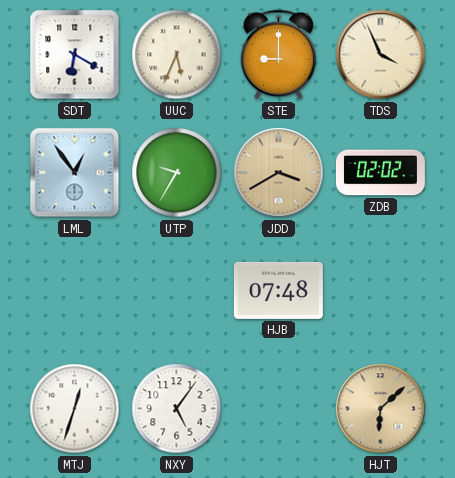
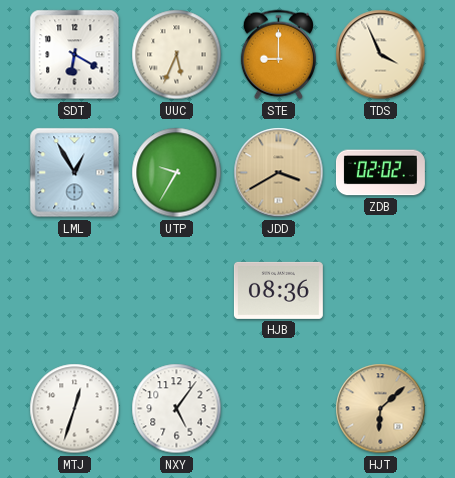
LML: 12:54 -> 12:55
HJB: 07:48 -> 08:36
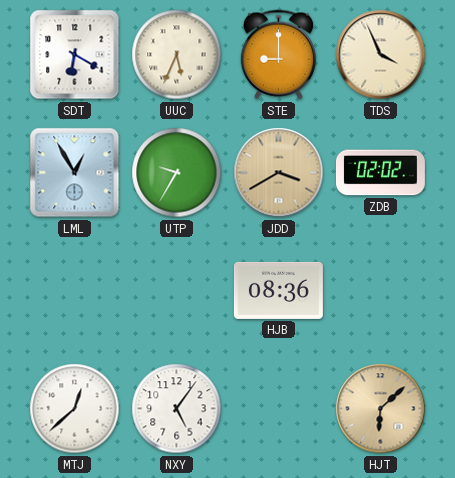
MTJ: 12:33 -> 12:38
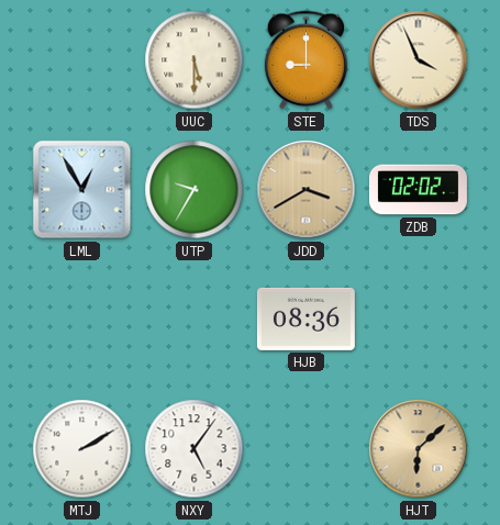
SDT: 6:20 -> none
UUC: 5:34 -> 5:30
MTJ: 12:38 -> 2:10
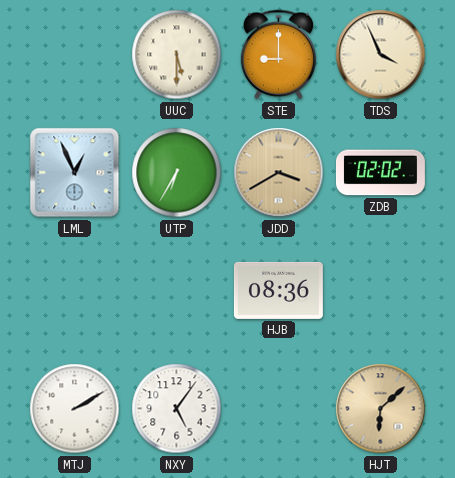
LML: 12:55 -> 12:56
UTP: 9:35 -> 6:35
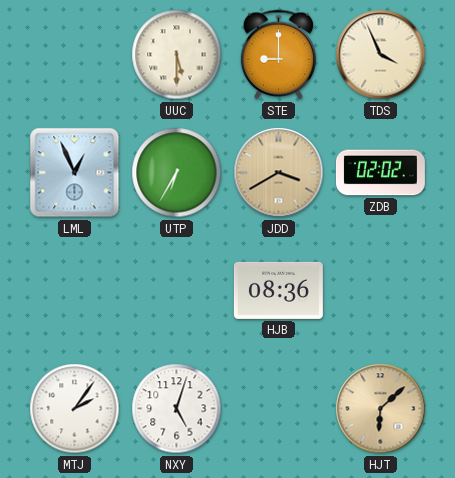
MTJ: 2:10 -> 2:06
NXY: 5:06 -> 5:03
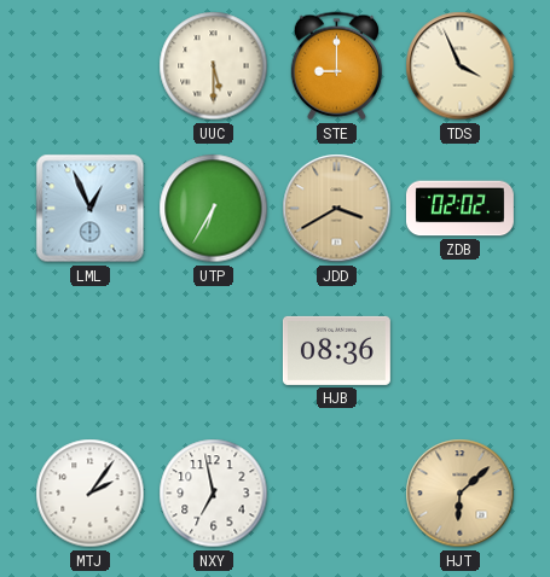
NXY: 5:03 -> 6:58
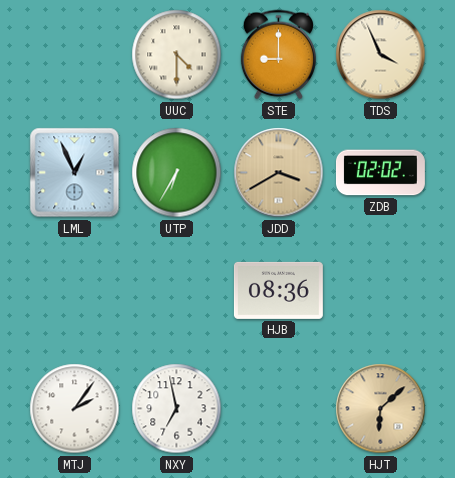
UUC: 5:30 -> 4:30
